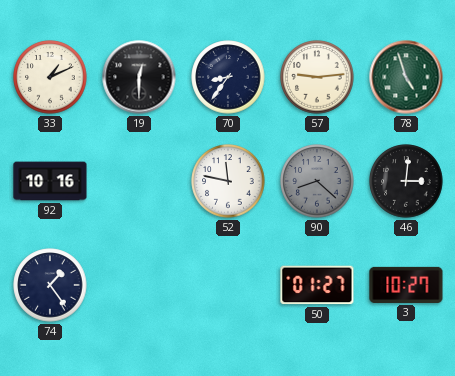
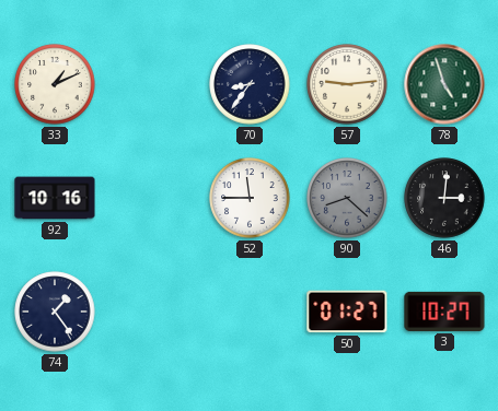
19: 12:30 -> none
52: 11:47 -> 11:45
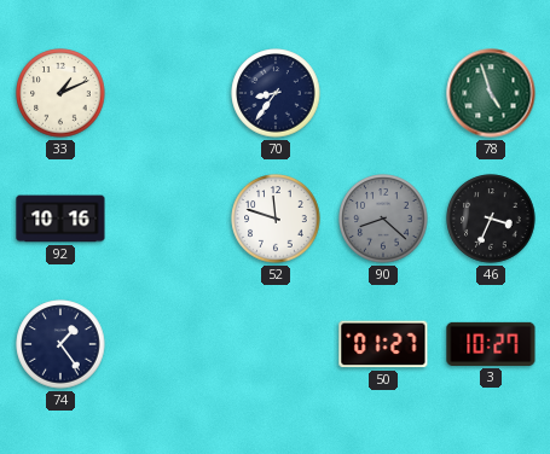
57: 9:14 -> none
52: 11:45 -> 11:48
46: 3:01 -> 3:34
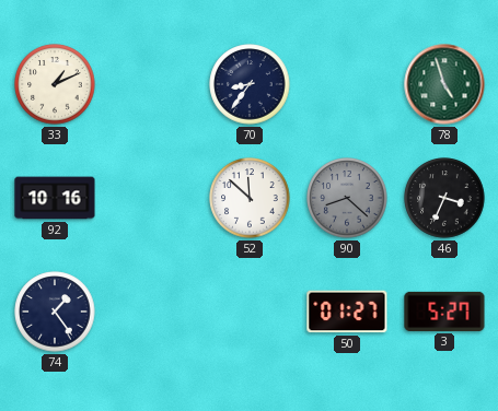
52: 11:48 -> 11:52
3: 10:27 -> 5:27
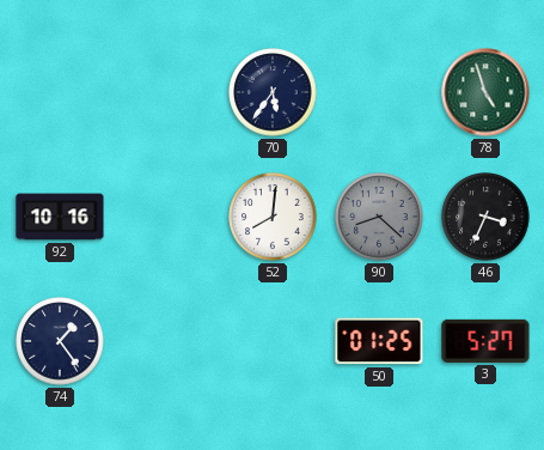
33: 1:11 -> none
70: 8:36 -> 5:36
52: 11:52 -> 8:01
50: 01:27 -> 01:25
